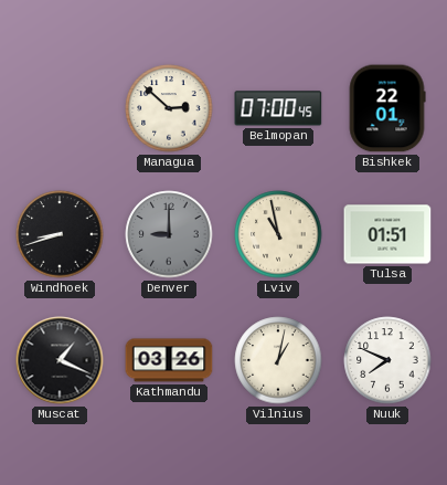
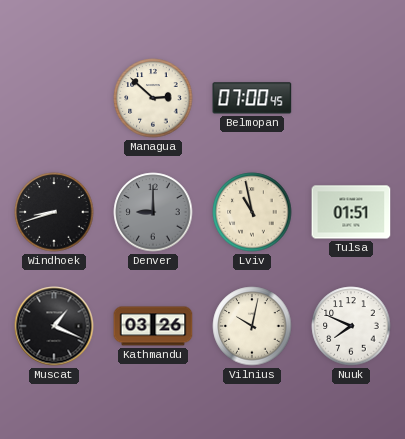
Bishkek: 22:01 -> none
Vilnius: 1:02 -> 10:02
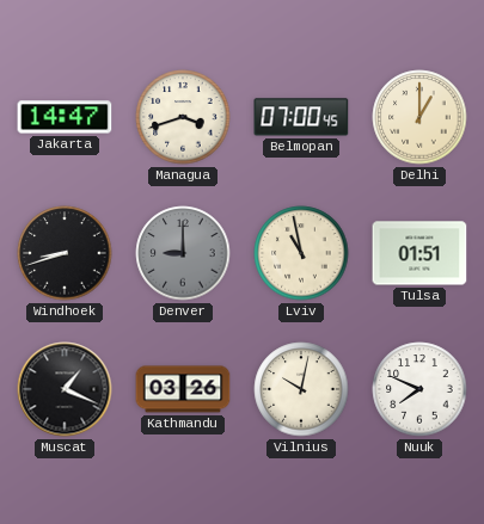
Jakarta: none -> 14:47
Managua: 2:52 -> 3:42
Delhi: none -> 1:00
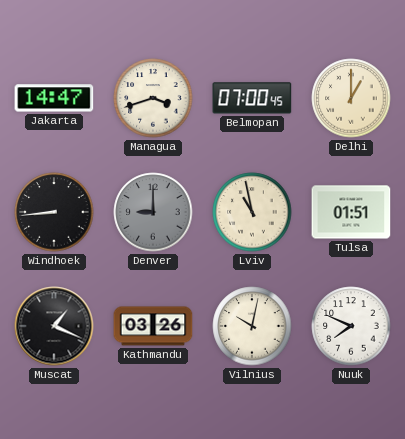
Windhoek: 8:42 -> 8:44
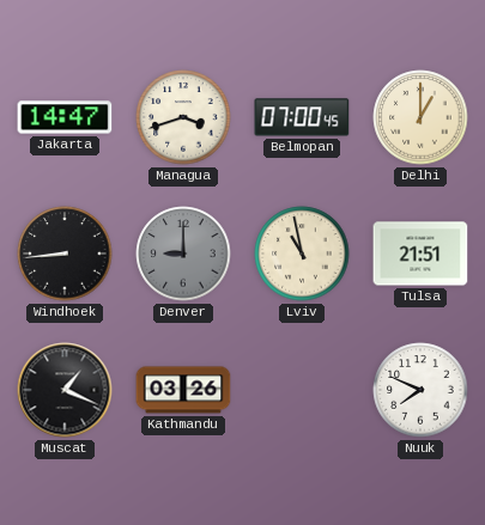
Tulsa: 01:51 -> 21:51
Vilnius: 10:02 -> none
